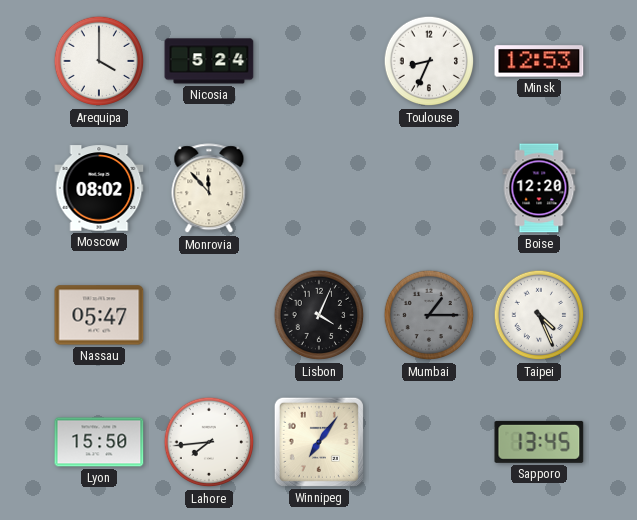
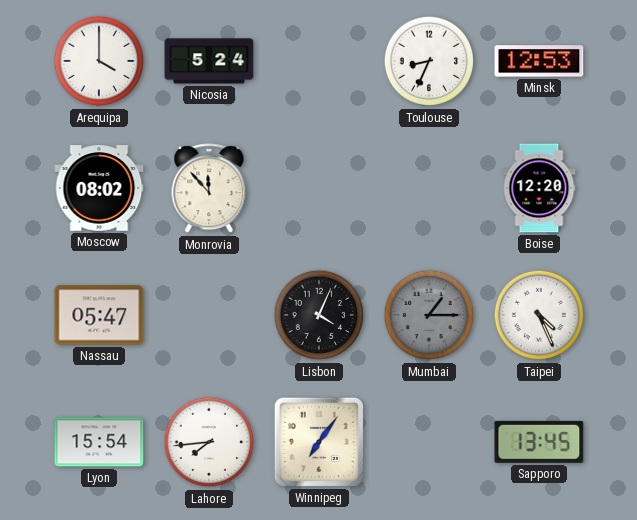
Lyon: 15:50 -> 15:54
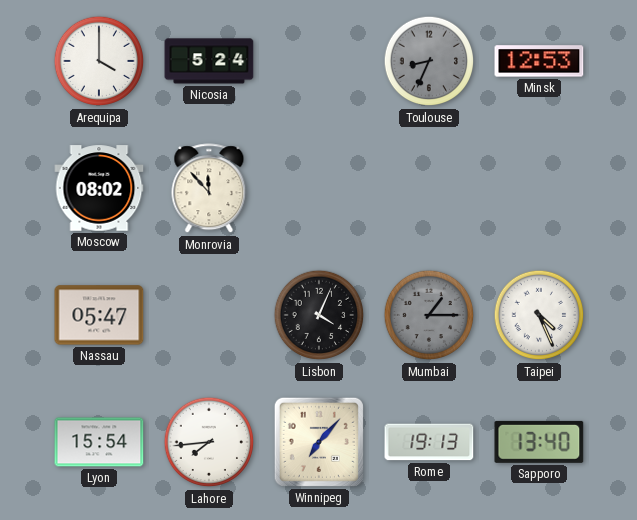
Toulouse dial: white -> grey
Boise: 12:20 -> none
Winnipeg: 7:06 -> 7:07
Rome: none -> 19:13
Sapporo: 13:45 -> 13:40
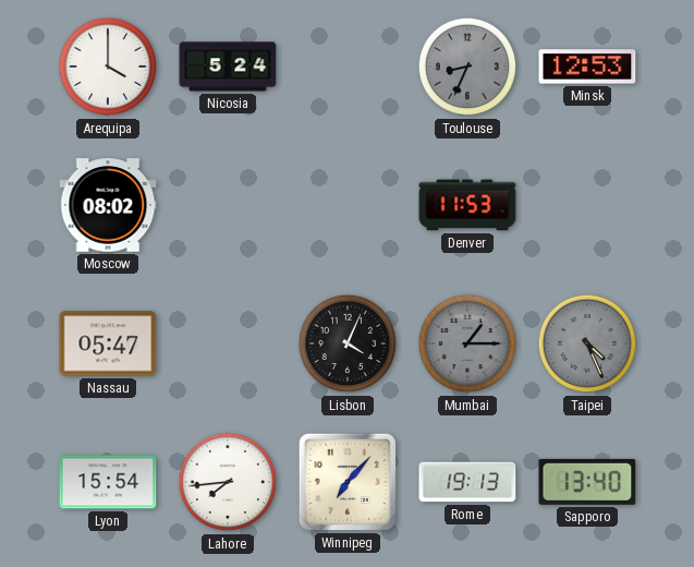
Monrovia: 11:53 -> none
Denver: none -> 11:53
Taipei dial: white -> grey
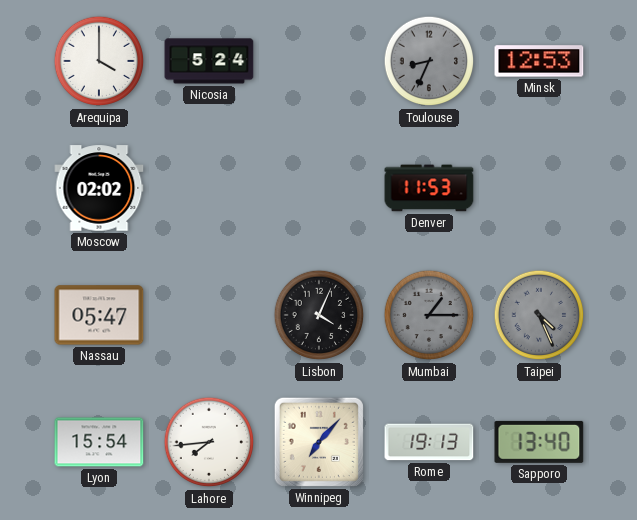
Moscow: 08:02 -> 02:02
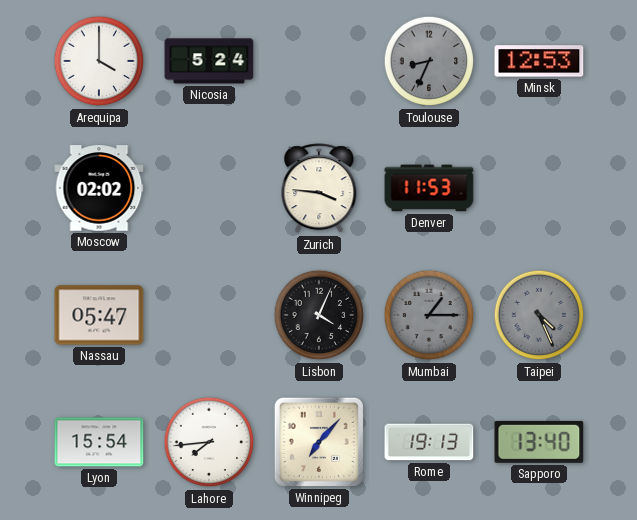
Zurich: none -> 3:46
